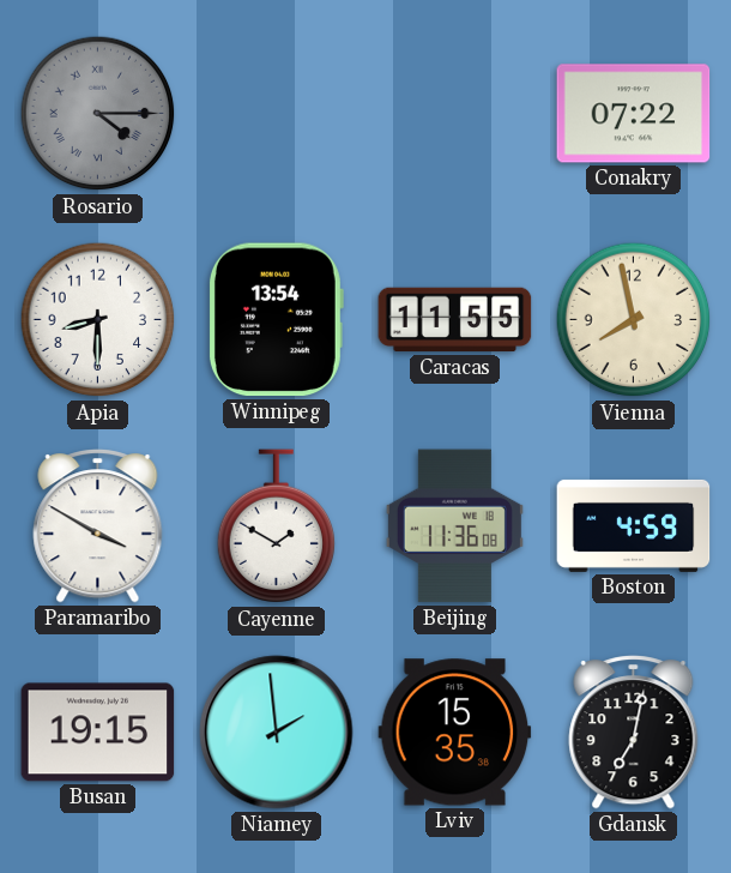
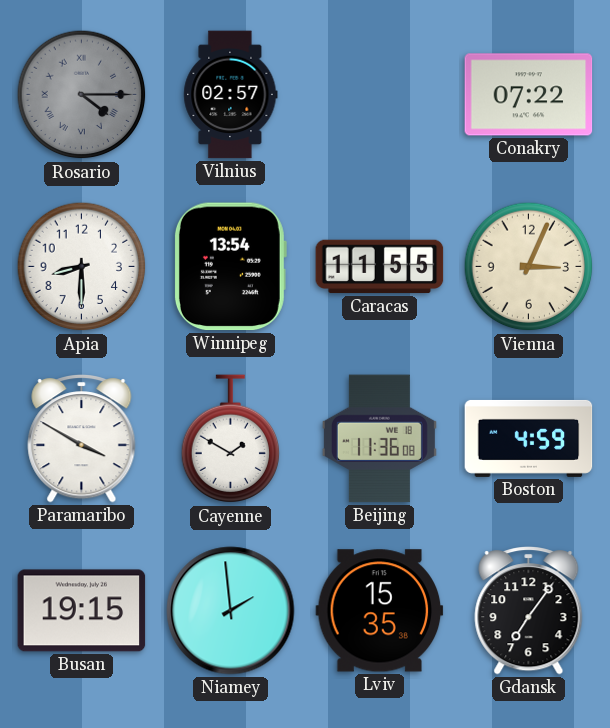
Vilnius: none -> 02:57
Vienna: 7:58 -> 3:04
Gdansk: 7:02 -> 7:06
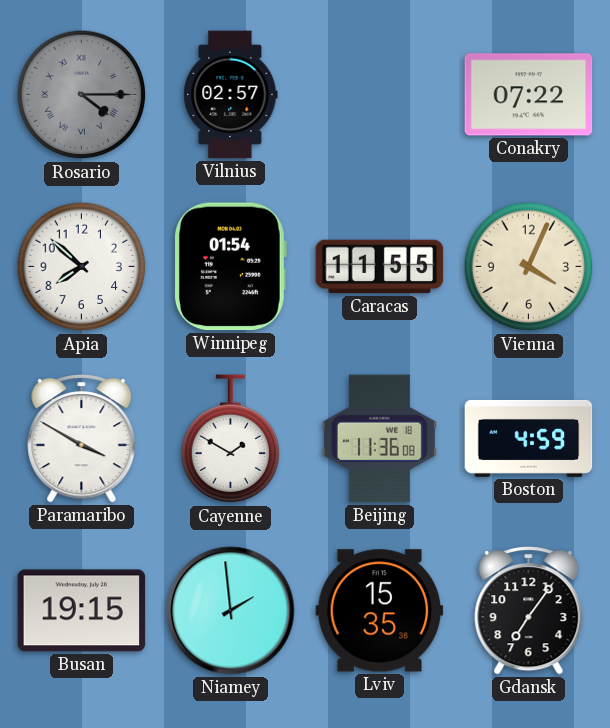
Apia: 8:30 -> 7:52
Winnipeg: 13:54 -> 01:54
Vienna: 3:04 -> 4:04
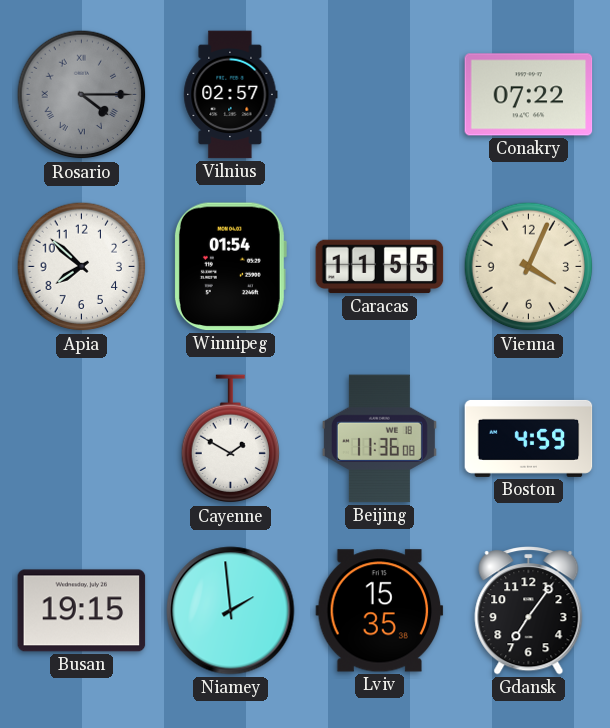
Paramaribo: 3:50 -> none
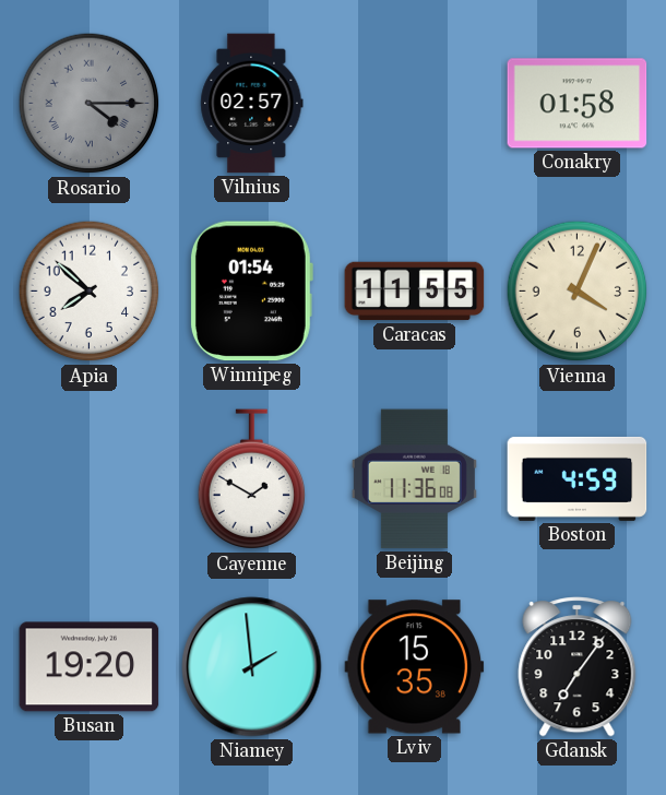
Conakry: 07:22 -> 01:58
Busan: 19:15 -> 19:20
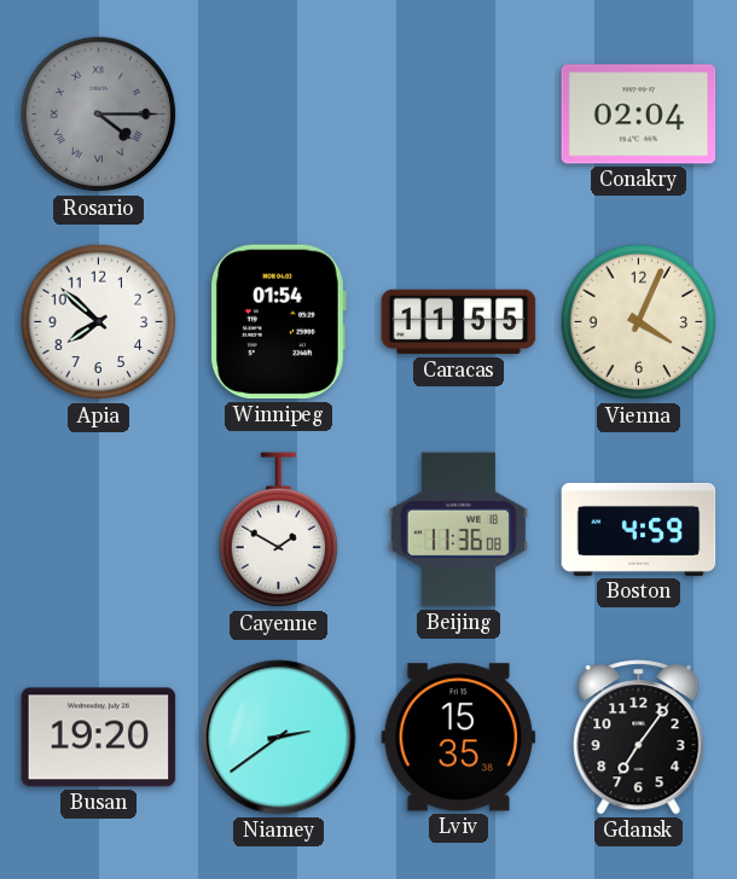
Vilnius: 02:57 -> none
Conakry: 01:58 -> 02:04
Niamey: 1:59 -> 2:39
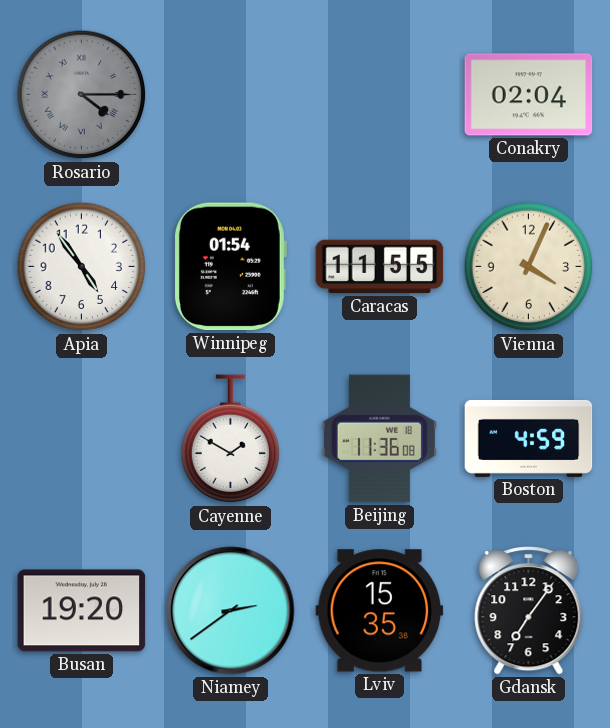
Apia: 7:52 -> 4:54
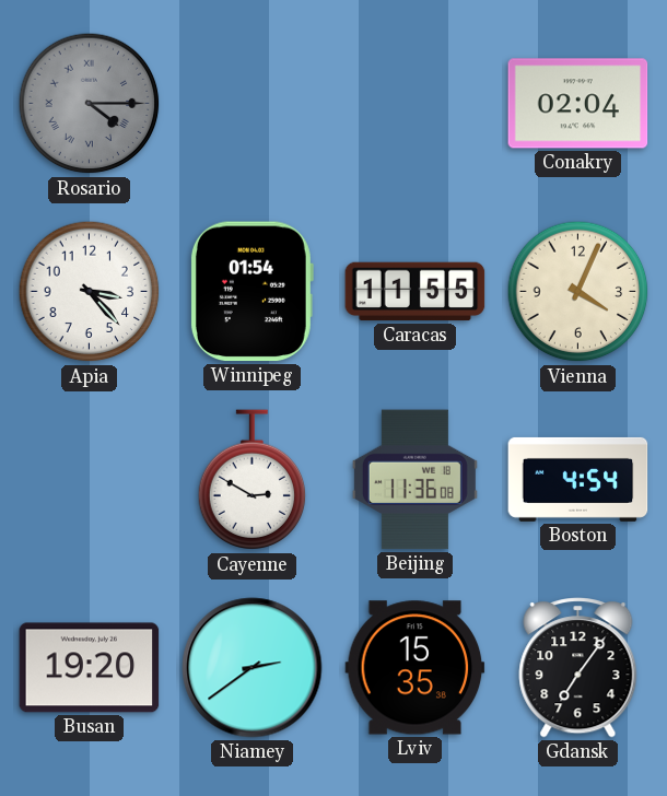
Apia: 4:54 -> 3:23
Cayenne: 1:50 -> 2:50
Boston: 4:59 -> 4:54
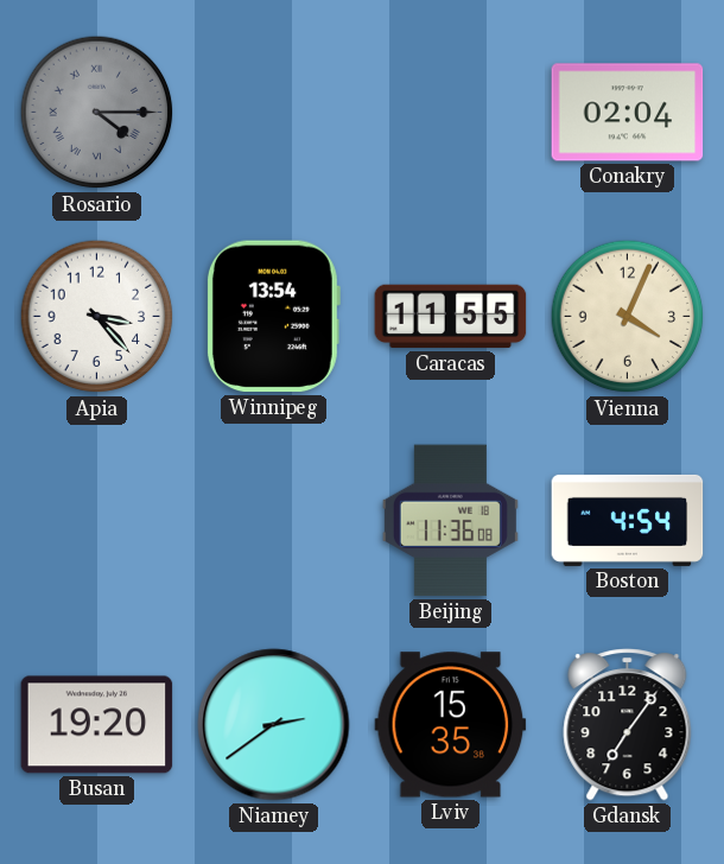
Winnipeg: 01:54 -> 13:54
Cayenne: 2:50 -> none
